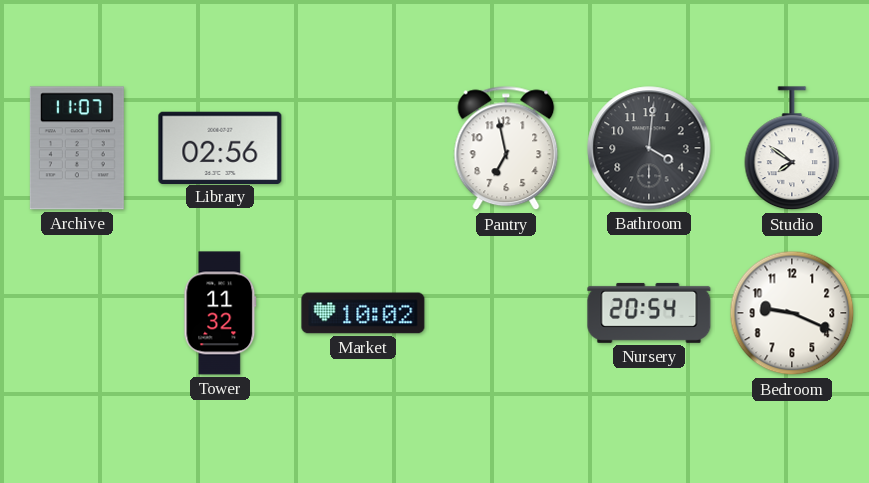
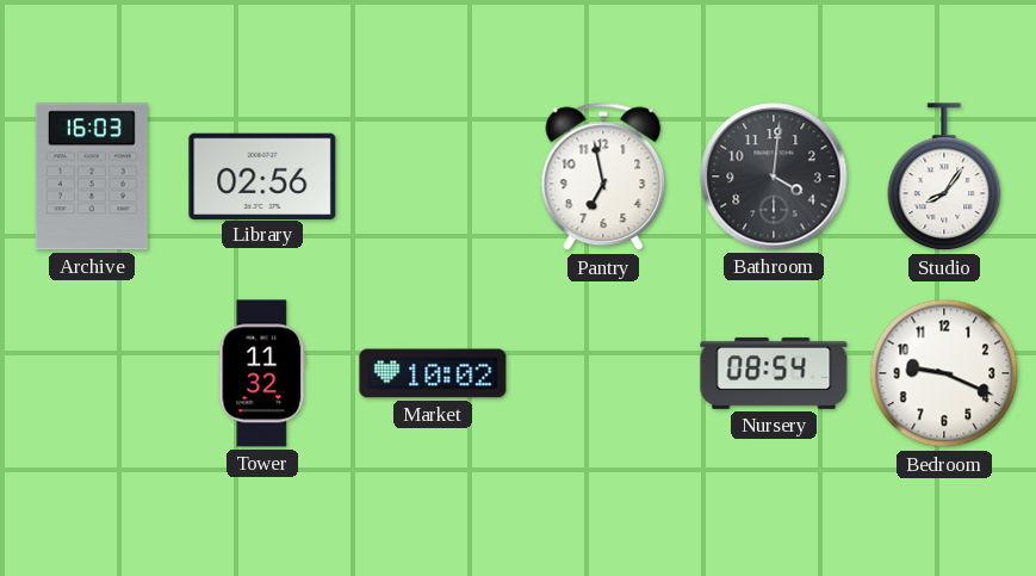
Archive: 11:07 -> 16:03
Studio: 7:51 -> 8:06
Nursery: 20:54 -> 08:54
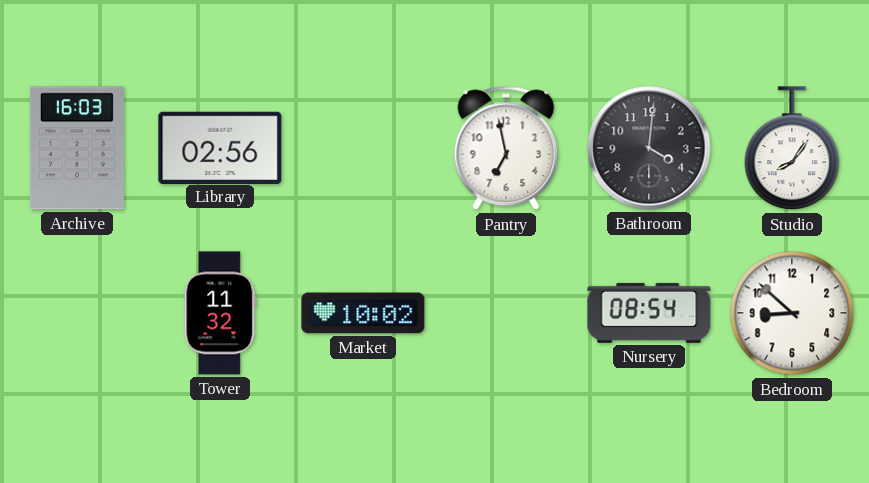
Bedroom: 9:19 -> 8:52
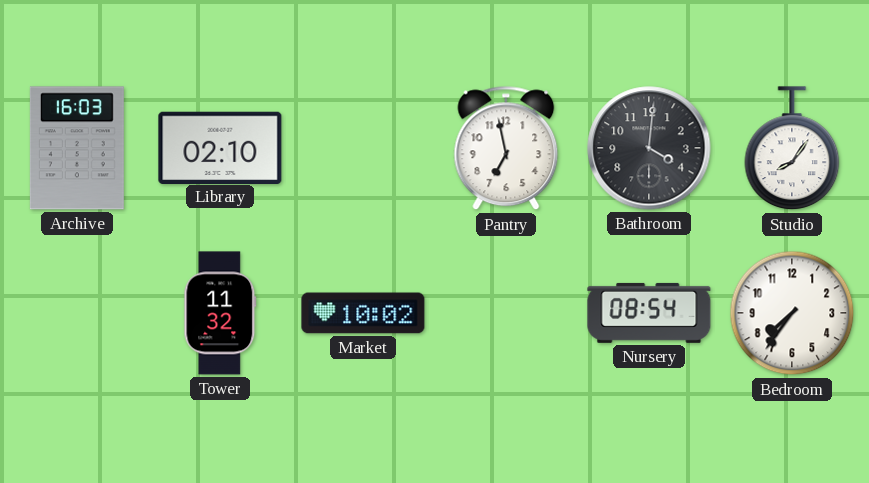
Library: 02:56 -> 02:10
Bedroom: 8:52 -> 7:36
